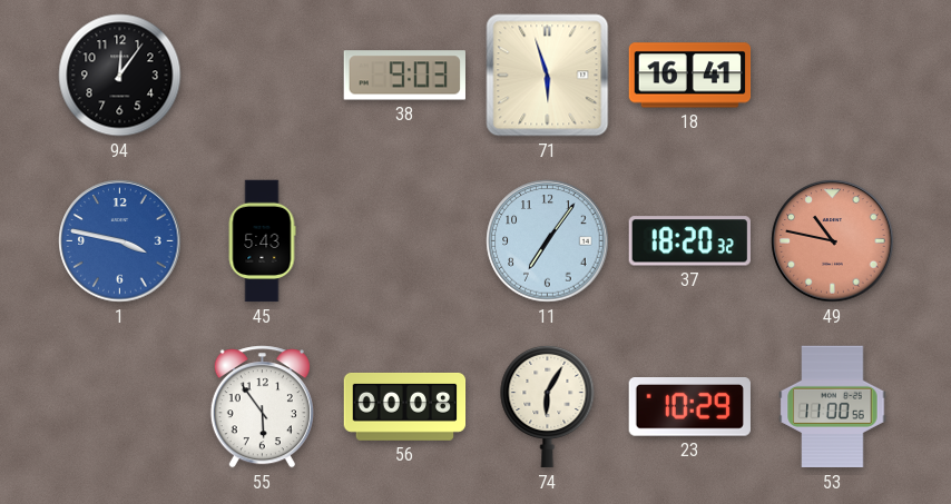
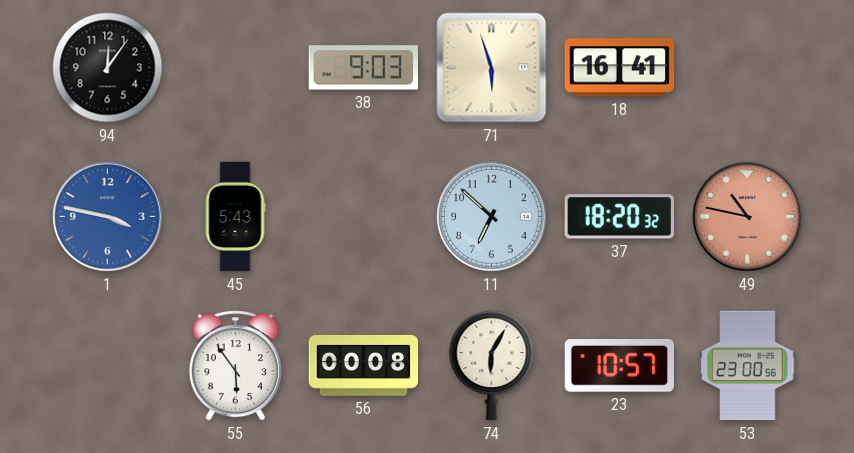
11: 7:06 -> 6:52
23: 10:29 -> 10:57
53: 11:00 -> 23:00
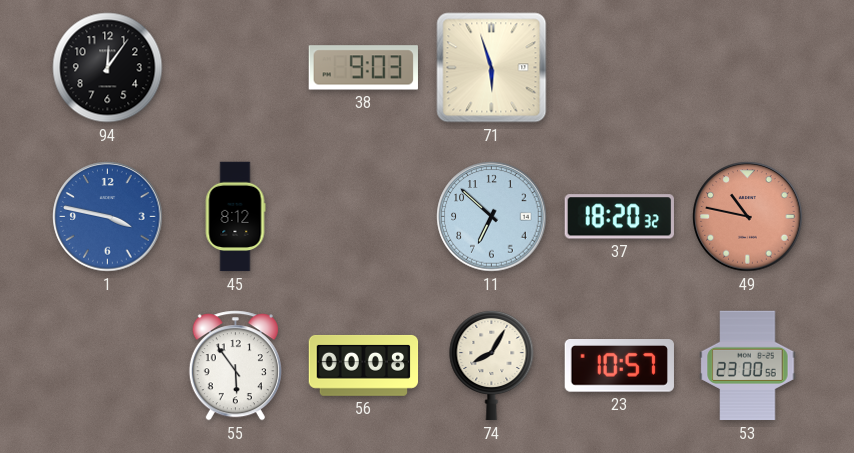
18: 16:41 -> none
45: 5:43 -> 8:12
74: 6:05 -> 8:05
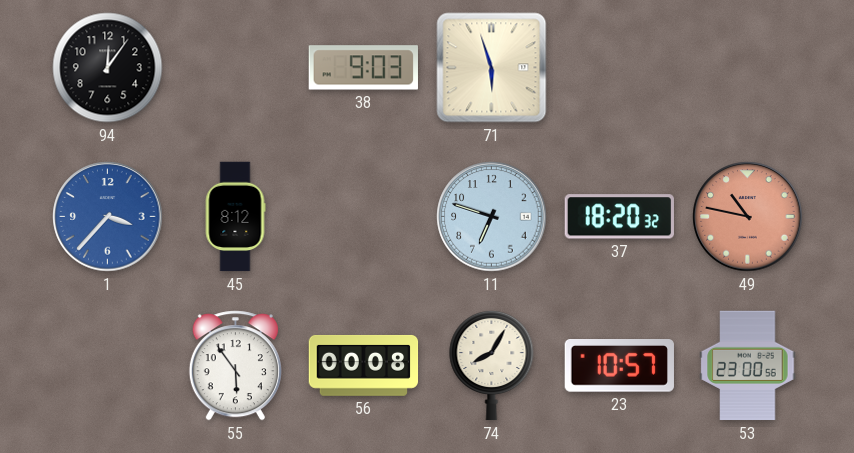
1: 3:47 -> 3:37
11: 6:52 -> 6:48
